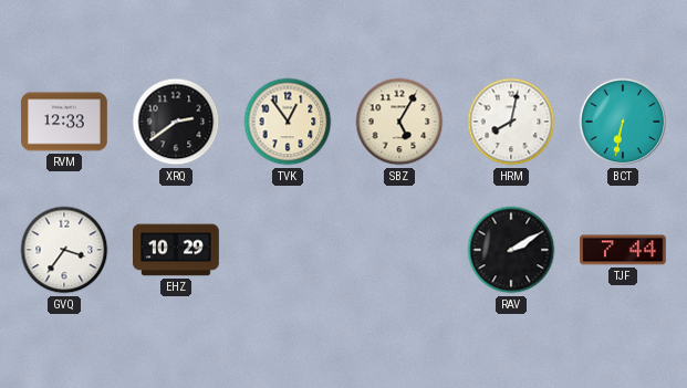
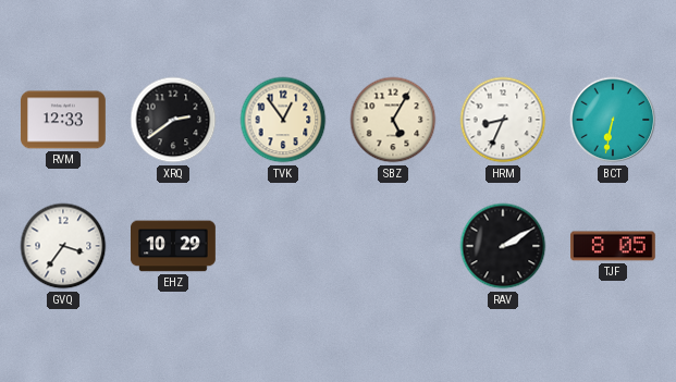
HRM: 8:02 -> 8:34
TJF: 7:44 -> 8:05
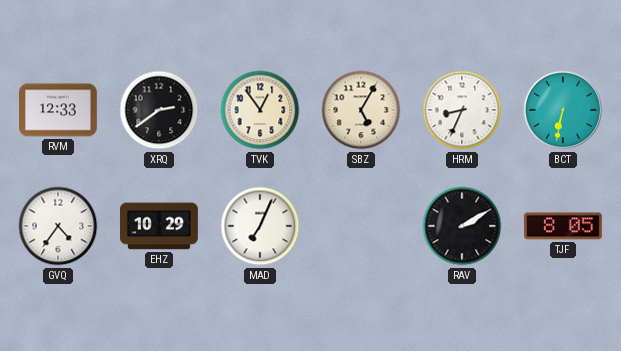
GVQ: 3:36 -> 4:36
MAD: none -> 7:04
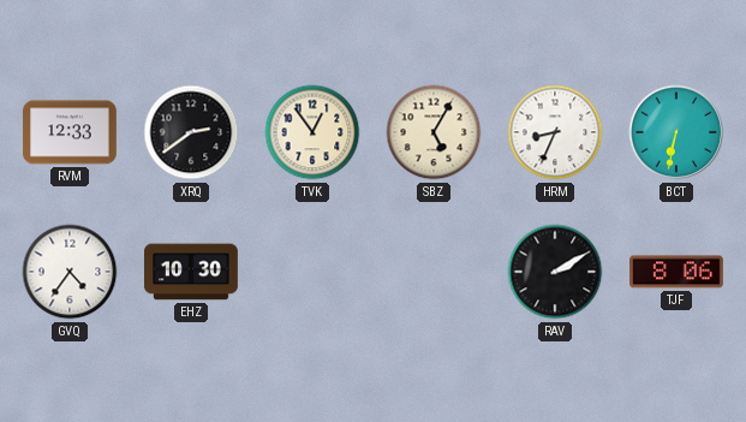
EHZ: 10:29 -> 10:30
MAD: 7:04 -> none
TJF: 8:05 -> 8:06
